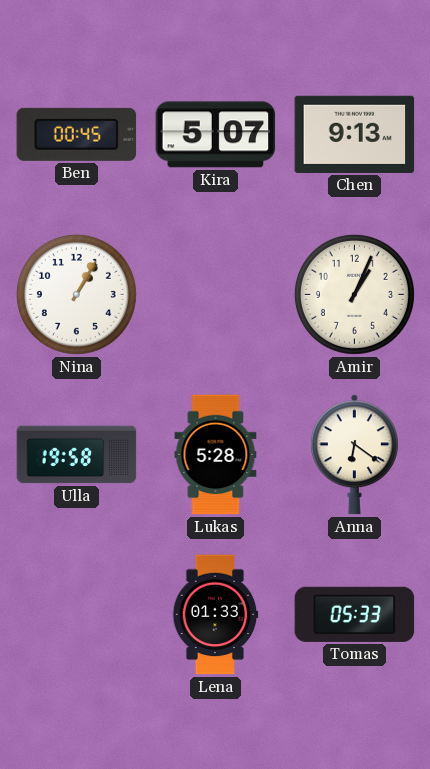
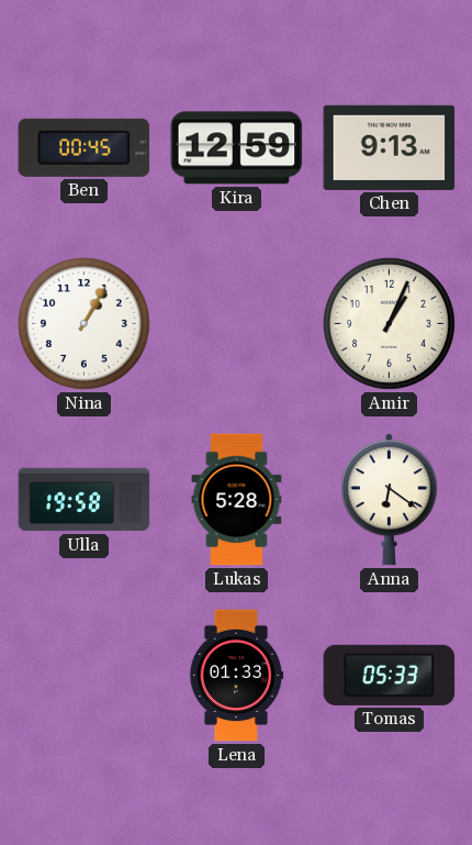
Kira: 5:07 -> 12:59
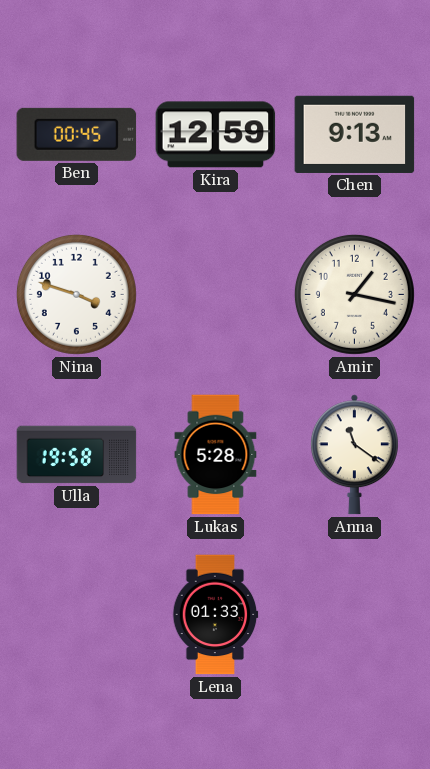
Nina: 1:05 -> 3:48
Amir: 1:04 -> 1:17
Anna: 6:21 -> 11:21
Tomas: 05:33 -> none
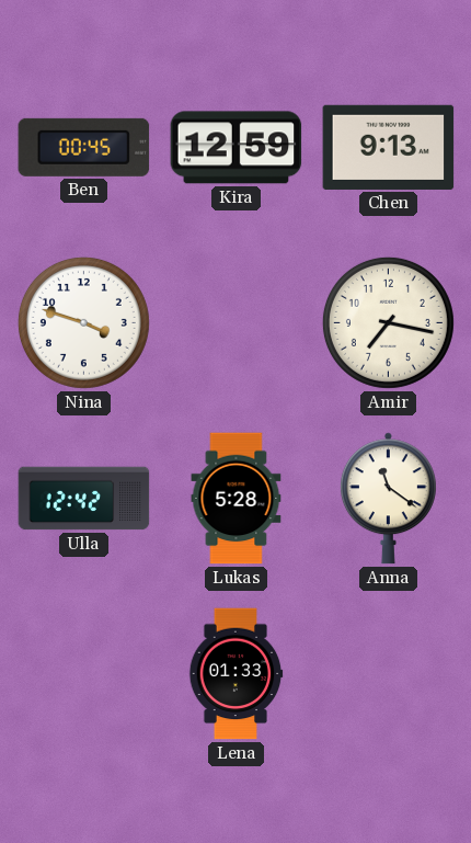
Amir: 1:17 -> 7:17
Ulla: 19:58 -> 12:42
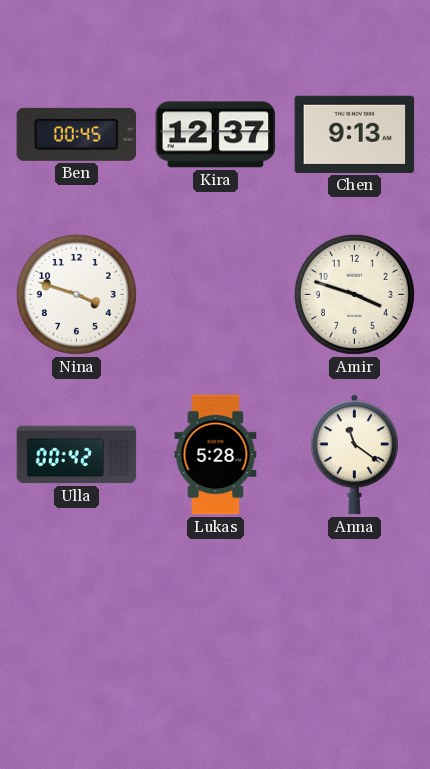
Kira: 12:59 -> 12:37
Amir: 7:17 -> 3:48
Ulla: 12:42 -> 00:42
Lena: 01:33 -> none
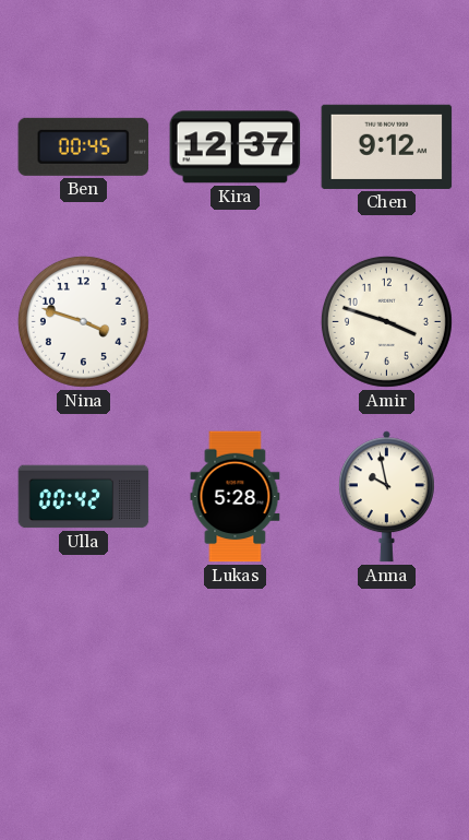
Chen: 9:13 -> 9:12
Anna: 11:21 -> 9:58
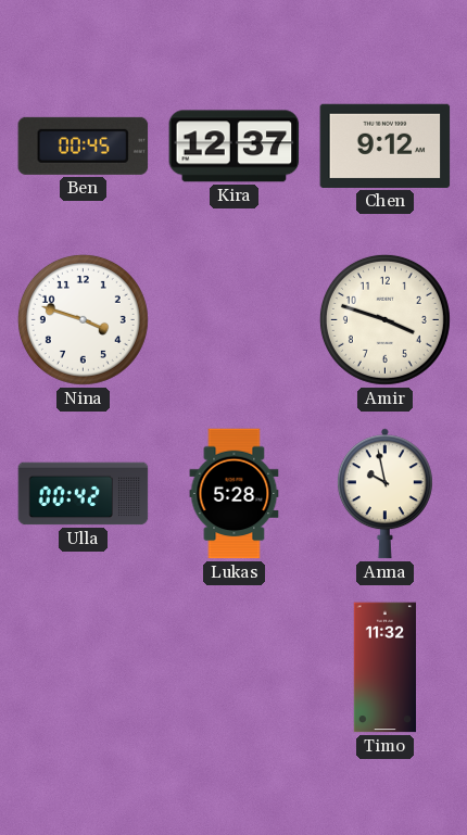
Timo: none -> 11:32
